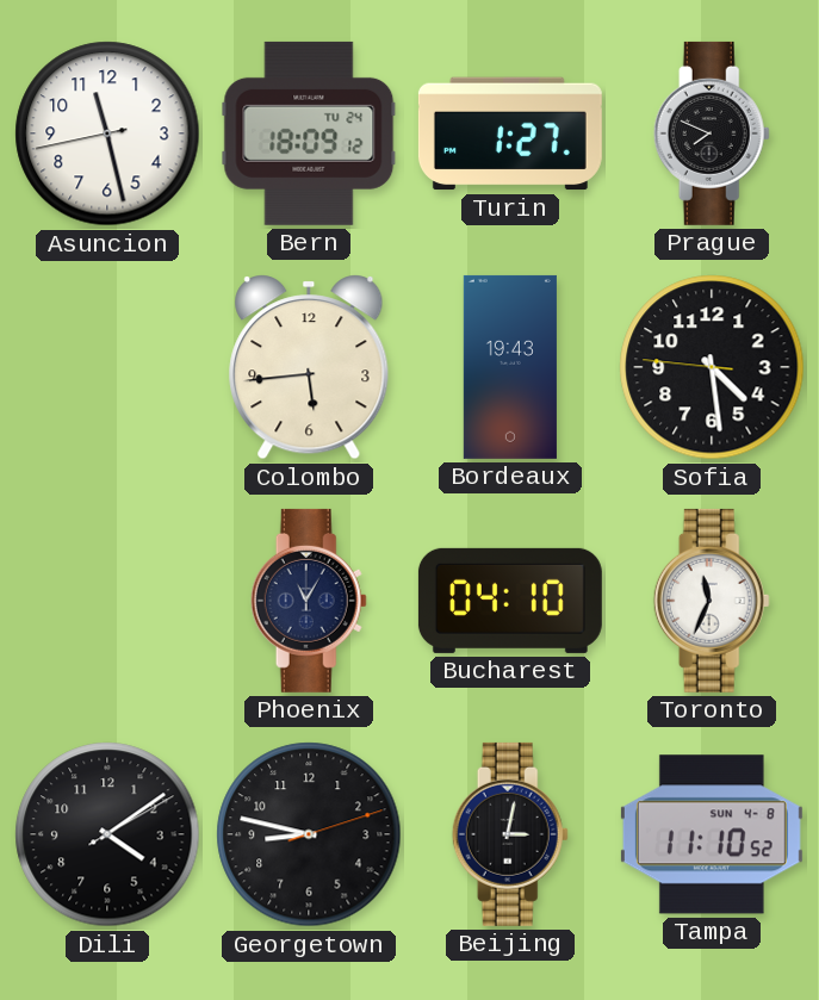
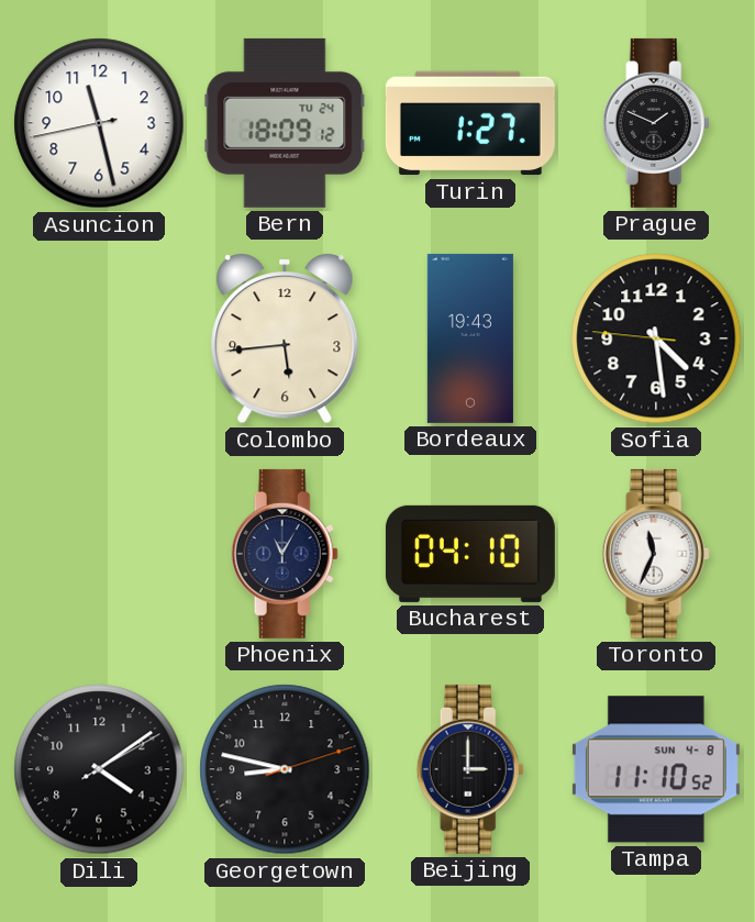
Prague: 7:49 -> 1:49
Beijing: 3:02 -> 3:00
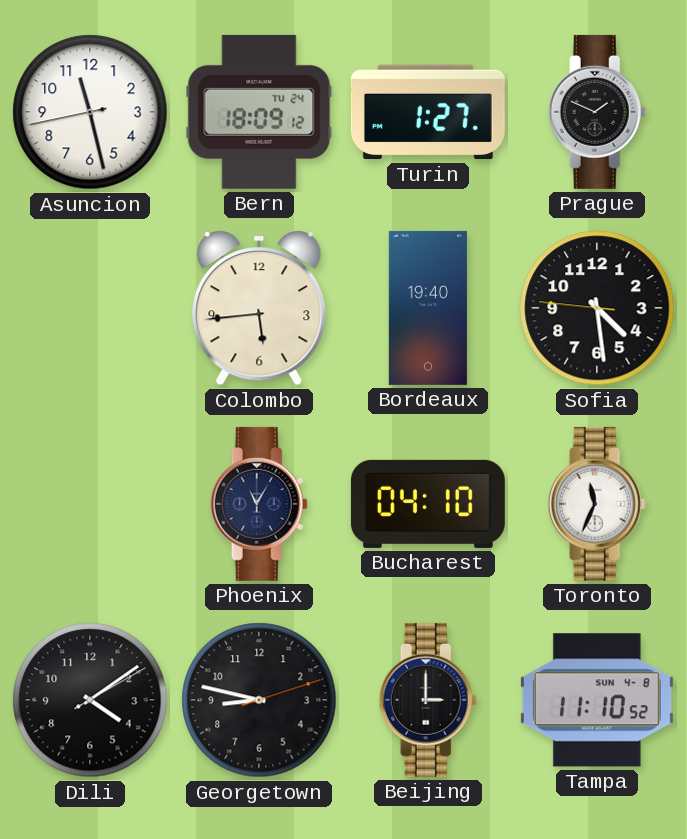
Bordeaux: 19:43 -> 19:40
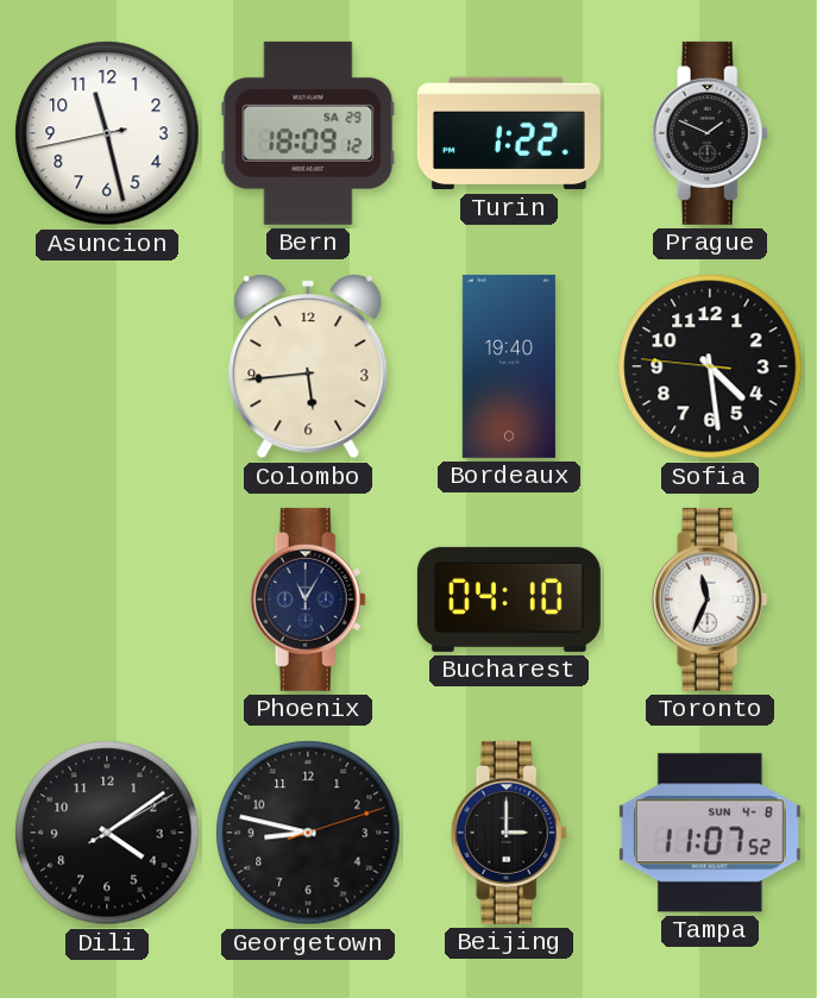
Bern date: TU 24 -> SA 29
Turin: 1:27 -> 1:22
Tampa: 11:10 -> 11:07
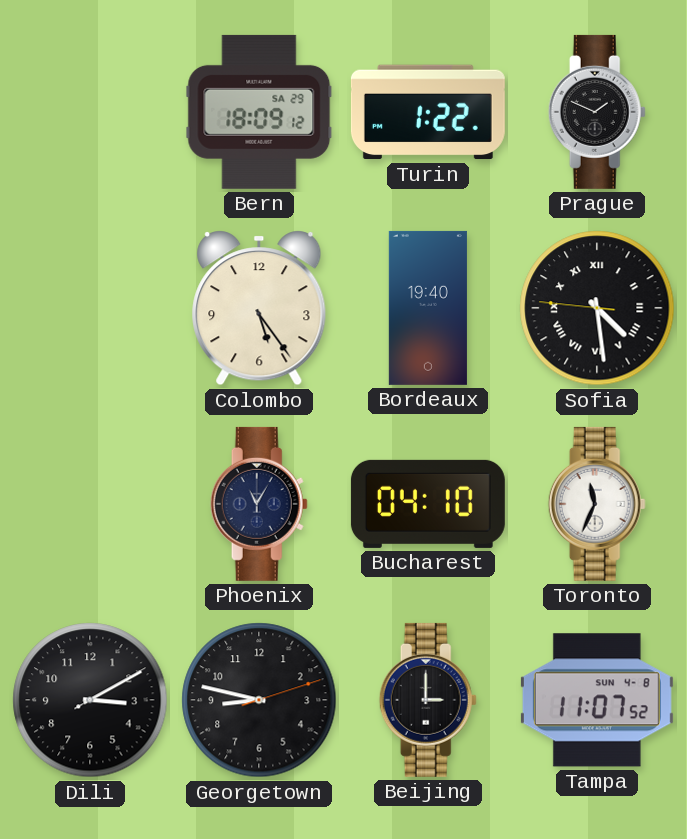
Asuncion: 11:27 -> none
Colombo: 5:44 -> 5:24
Sofia numerals: Arabic -> Roman
Dili: 4:09 -> 3:10
